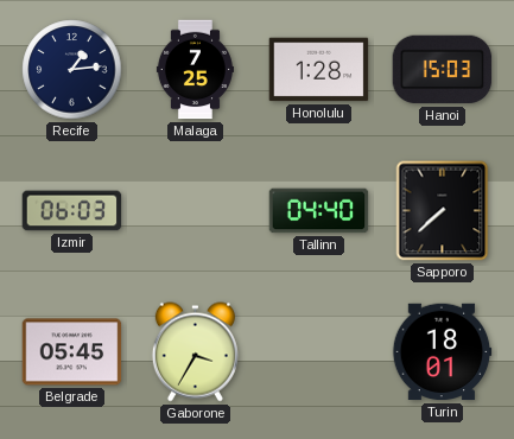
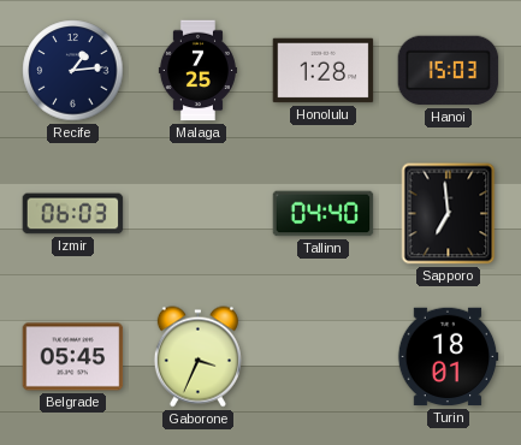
Sapporo: 7:38 -> 6:59
Gaborone: 3:35 -> 3:34
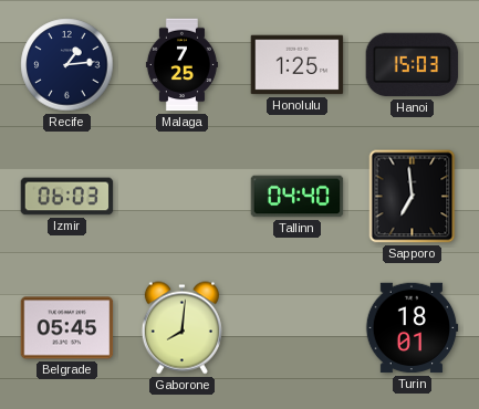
Honolulu: 1:28 -> 1:25
Gaborone: 3:34 -> 8:01
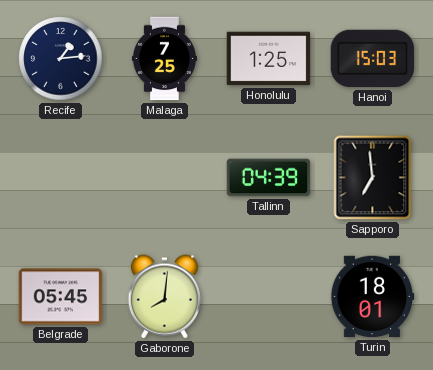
Izmir: 06:03 -> none
Tallinn: 04:40 -> 04:39
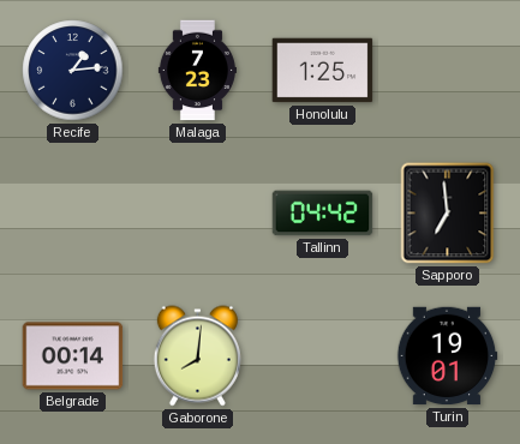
Malaga: 7:25 -> 7:23
Hanoi: 15:03 -> none
Tallinn: 04:39 -> 04:42
Belgrade: 05:45 -> 00:14
Turin: 18:01 -> 19:01
